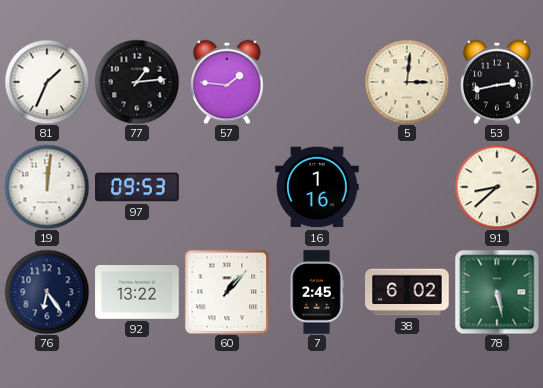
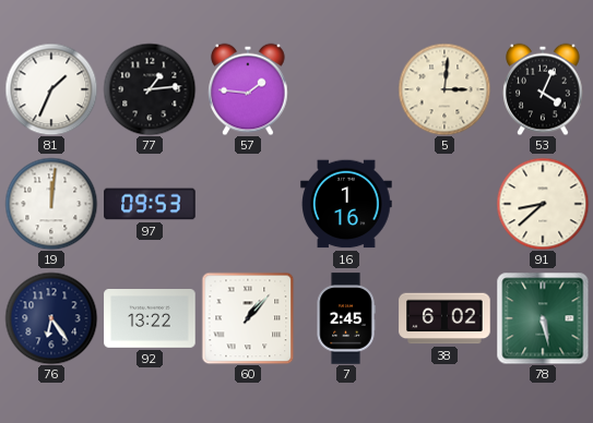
53: 2:43 -> 4:04
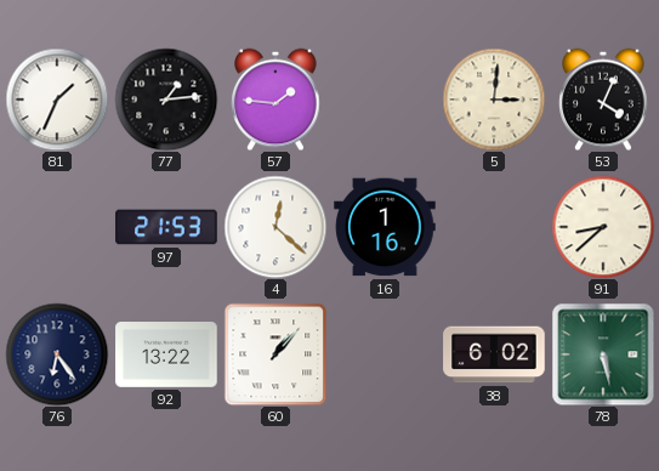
19: 12:01 -> none
97: 09:53 -> 21:53
4: none -> 12:22
7: 2:45 -> none
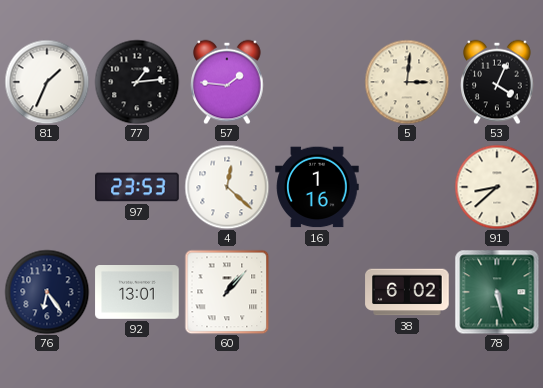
97: 21:53 -> 23:53
92: 13:22 -> 13:01
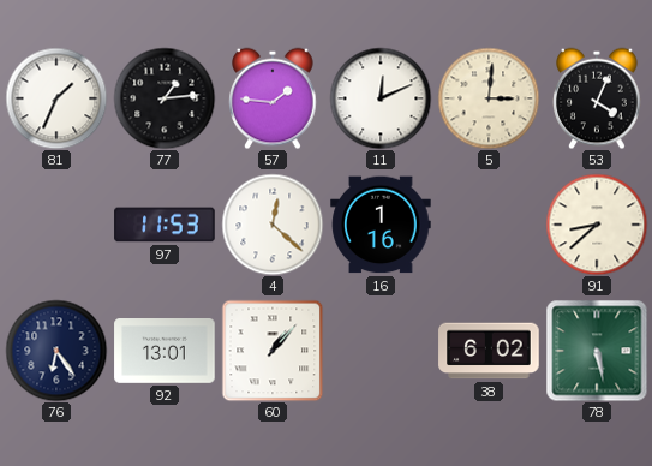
11: none -> 12:11
97: 23:53 -> 11:53
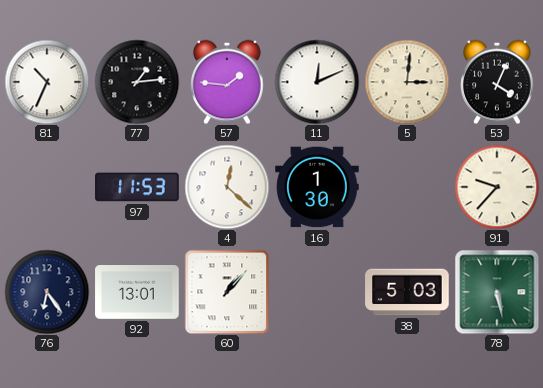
81: 1:34 -> 10:34
16: 1:16 -> 1:30
91: 8:38 -> 9:37
38: 6:02 -> 5:03
